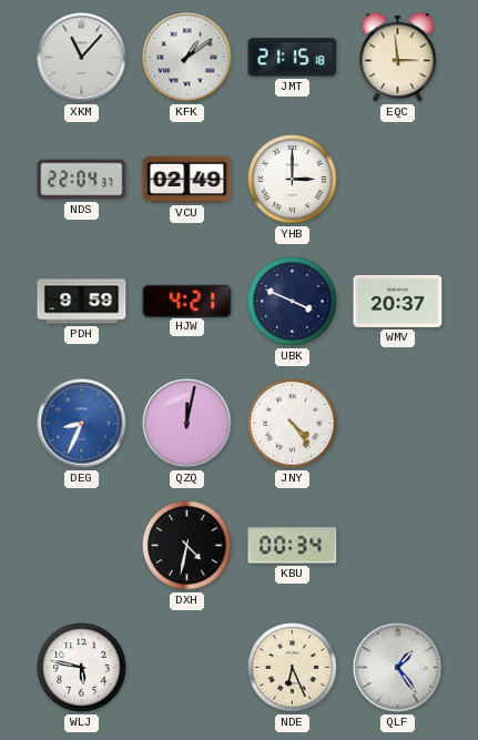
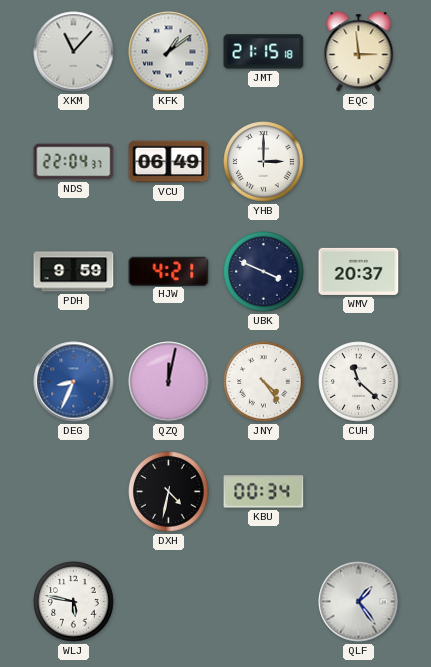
VCU: 02:49 -> 06:49
CUH: none -> 11:22
NDE: 6:26 -> none
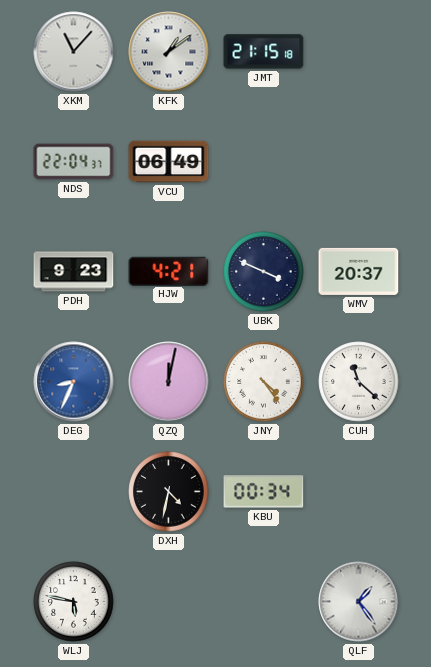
EQC: 2:59 -> none
YHB: 3:00 -> none
PDH: 9:59 -> 9:23
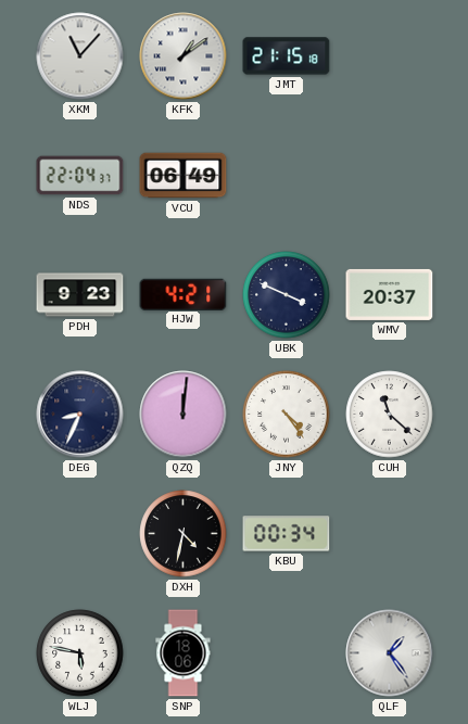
DEG dial: blue -> navy
QZQ: 12:02 -> 12:01
SNP: none -> 18:06
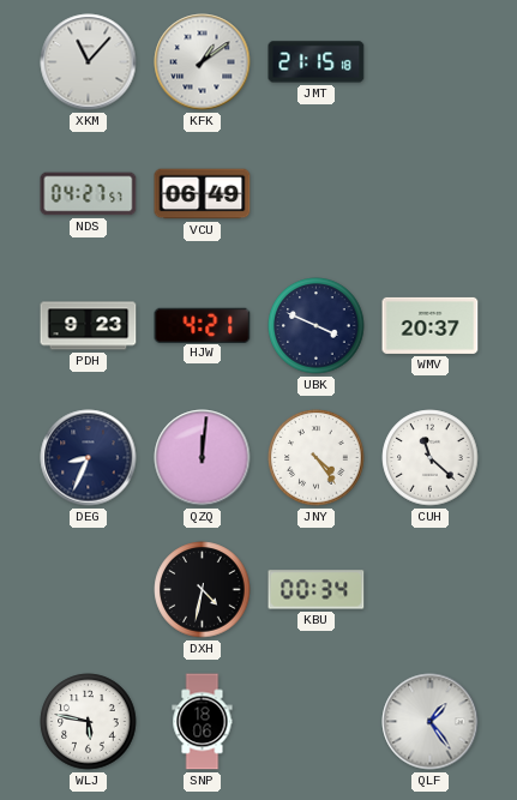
NDS: 22:04 -> 04:27
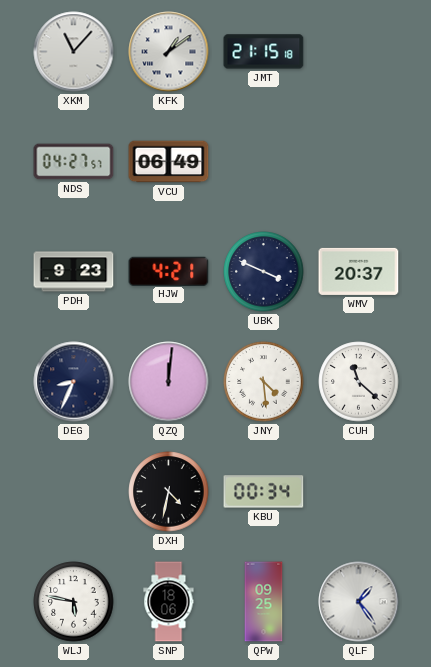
JNY: 4:24 -> 4:29
QPW: none -> 09:25
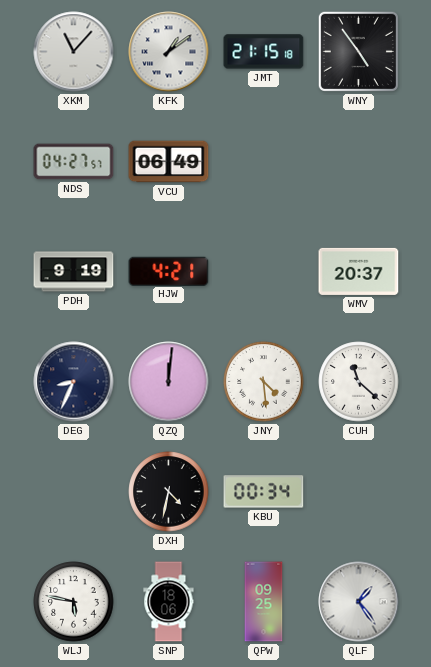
WNY: none -> 4:54
PDH: 9:23 -> 9:19
UBK: 3:49 -> none
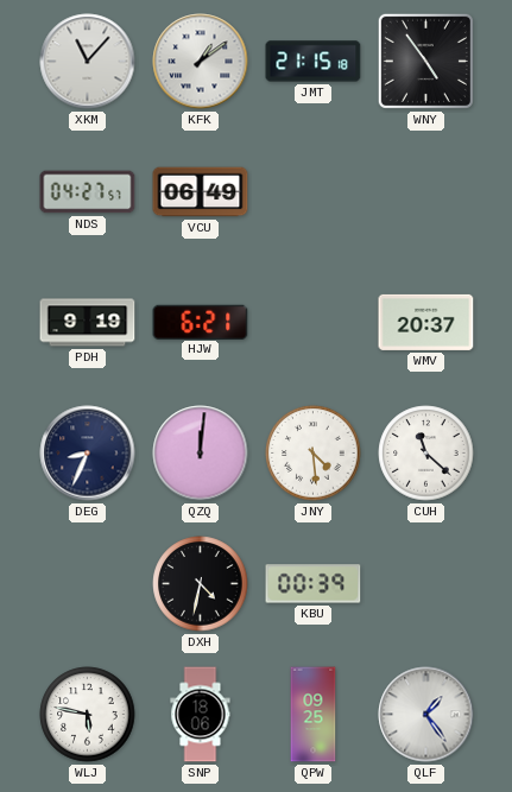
HJW: 4:21 -> 6:21
KBU: 00:34 -> 00:39
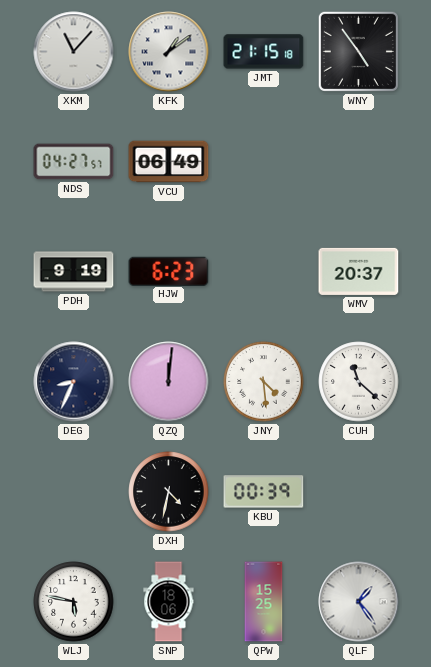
HJW: 6:21 -> 6:23
QPW: 09:25 -> 15:25
